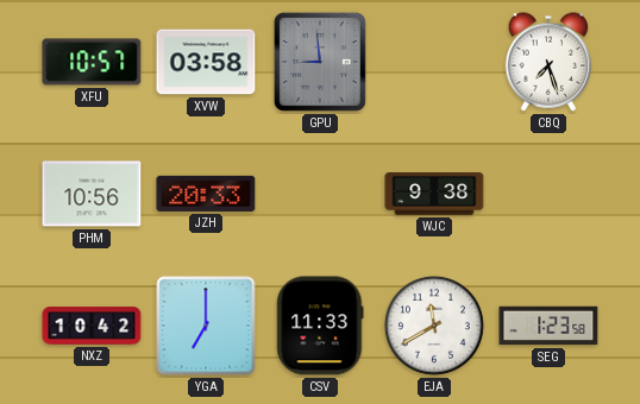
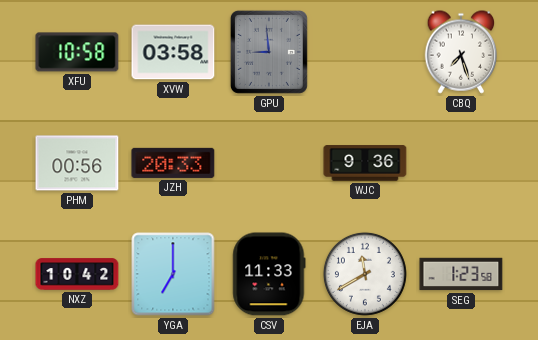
XFU: 10:57 -> 10:58
PHM: 10:56 -> 00:56
WJC: 9:38 -> 9:36
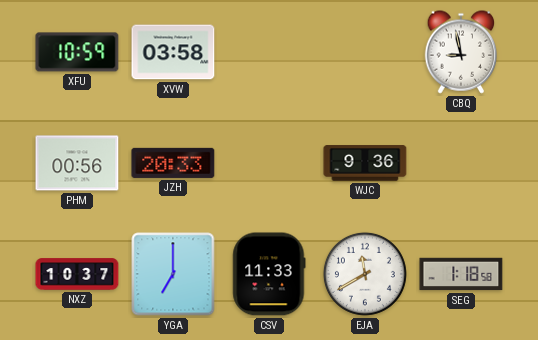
XFU: 10:58 -> 10:59
GPU: 8:59 -> none
CBQ: 7:27 -> 8:58
NXZ: 10:42 -> 10:37
SEG: 1:23 -> 1:18
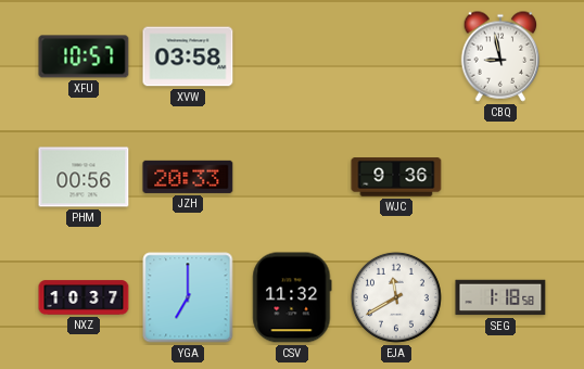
XFU: 10:59 -> 10:57
CSV: 11:33 -> 11:32
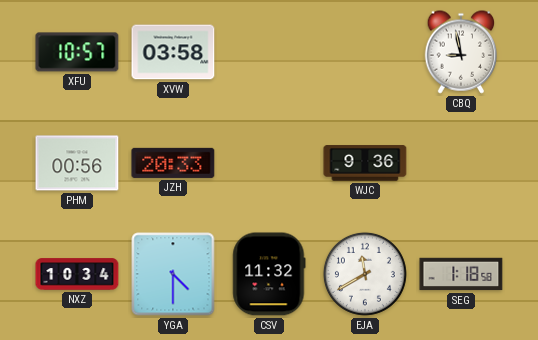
NXZ: 10:37 -> 10:34
YGA: 7:00 -> 4:30
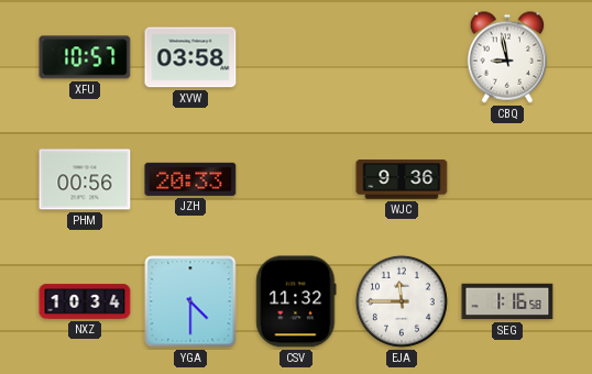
EJA: 11:40 -> 11:45
SEG: 1:18 -> 1:16
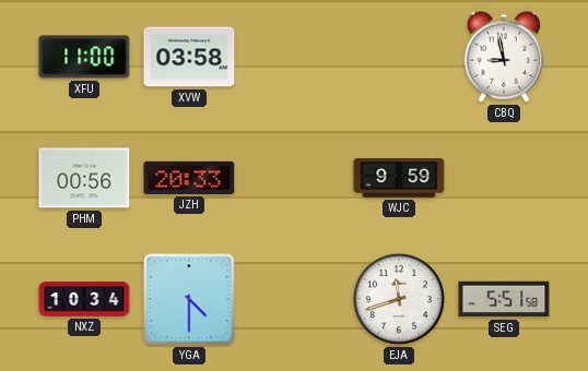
XFU: 10:57 -> 11:00
WJC: 9:36 -> 9:59
CSV: 11:32 -> none
EJA: 11:45 -> 11:42
SEG: 1:16 -> 5:51
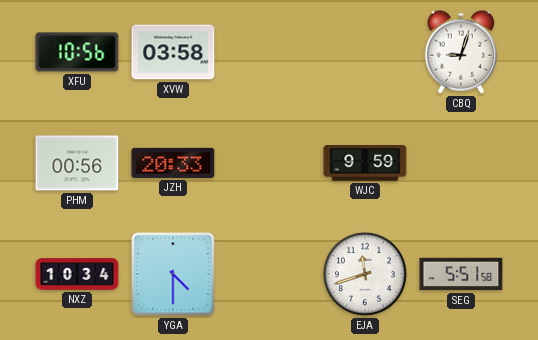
XFU: 11:00 -> 10:56
CBQ: 8:58 -> 9:03
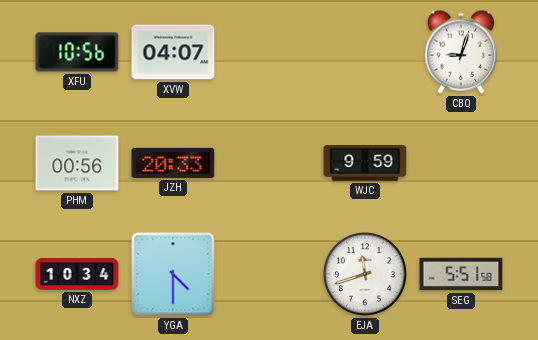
XVW: 03:58 -> 04:07
